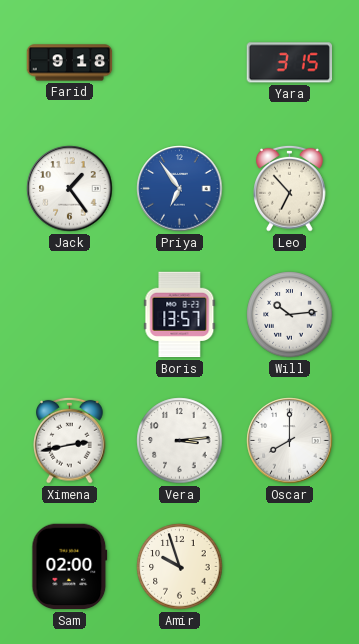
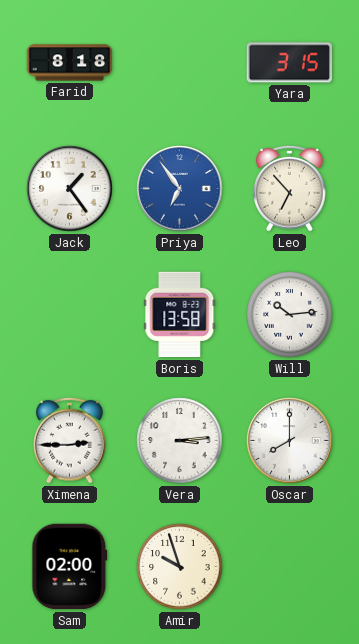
Farid: 9:18 -> 8:18
Boris: 13:57 -> 13:58
Ximena: 2:43 -> 2:45
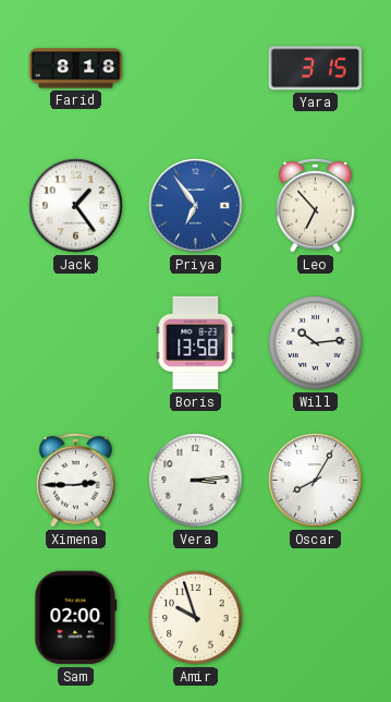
Oscar: 8:00 -> 8:05
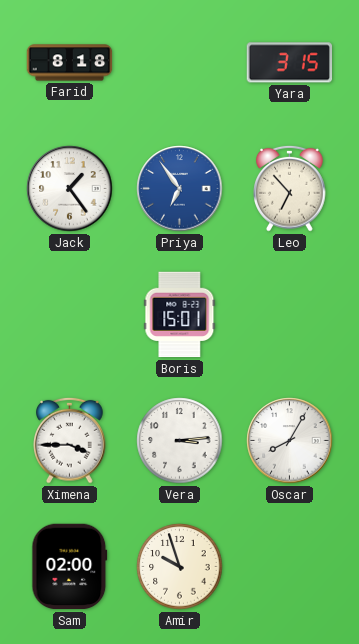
Boris: 13:58 -> 15:01
Will: 10:14 -> none
Ximena: 2:45 -> 3:45
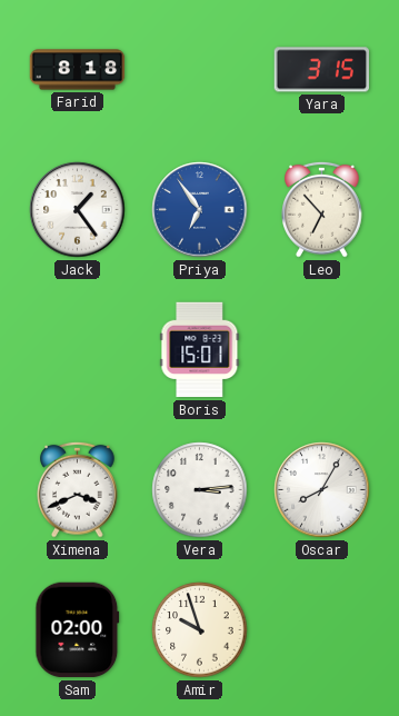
Ximena: 3:45 -> 3:41
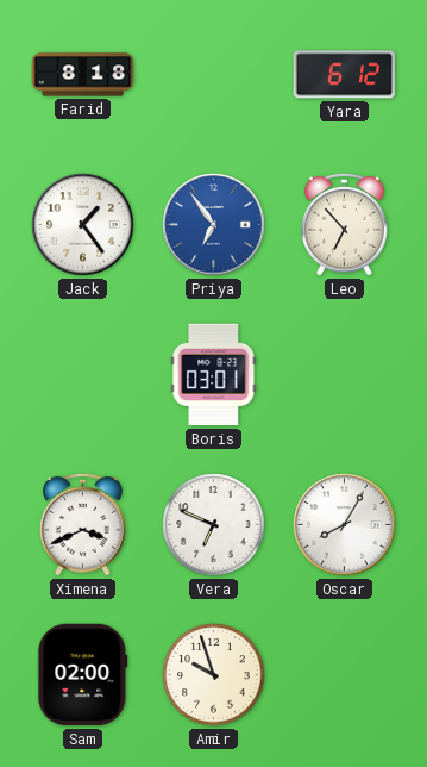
Yara: 3:15 -> 6:12
Boris: 15:01 -> 03:01
Vera: 3:14 -> 6:49
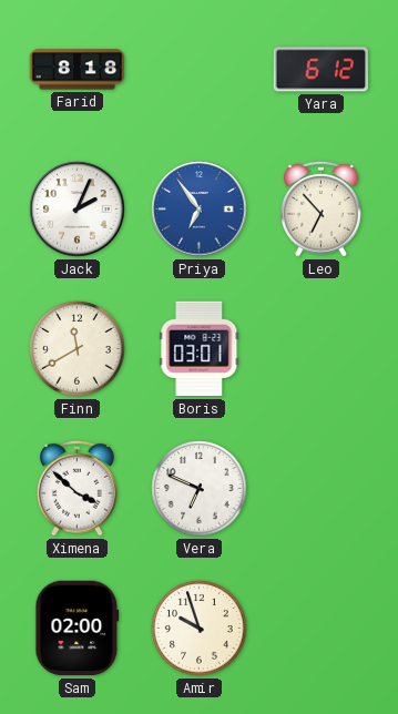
Jack: 1:24 -> 2:04
Finn: none -> 11:40
Ximena: 3:41 -> 3:52
Oscar: 8:05 -> none
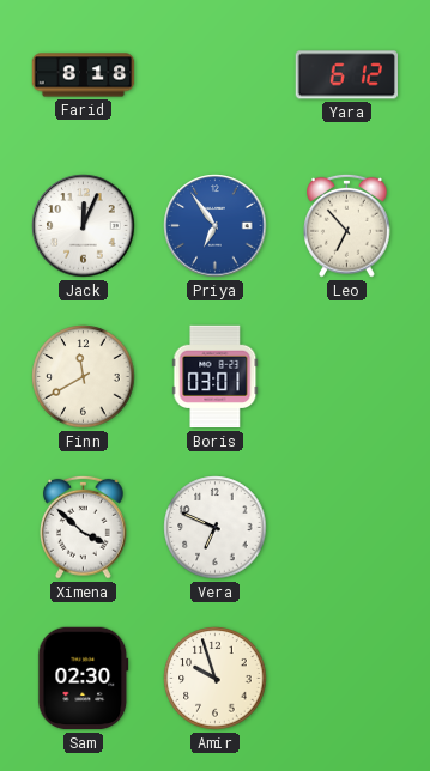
Jack: 2:04 -> 12:04
Sam: 02:00 -> 02:30
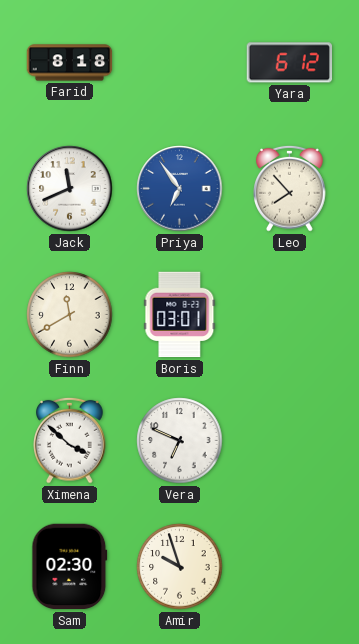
Jack: 12:04 -> 11:41
Leo: 6:53 -> 7:53
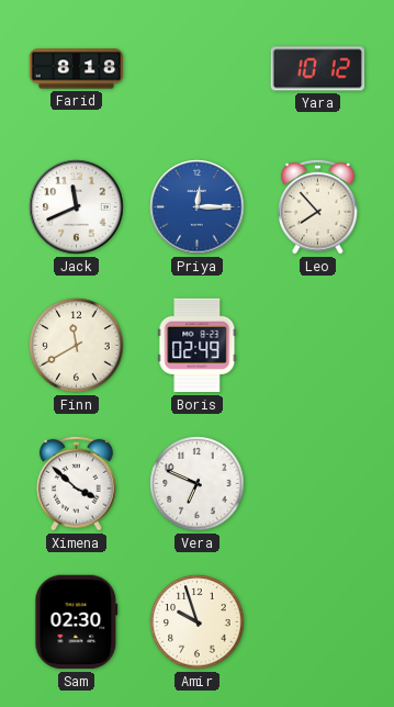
Yara: 6:12 -> 10:12
Priya: 6:54 -> 12:15
Boris: 03:01 -> 02:49
